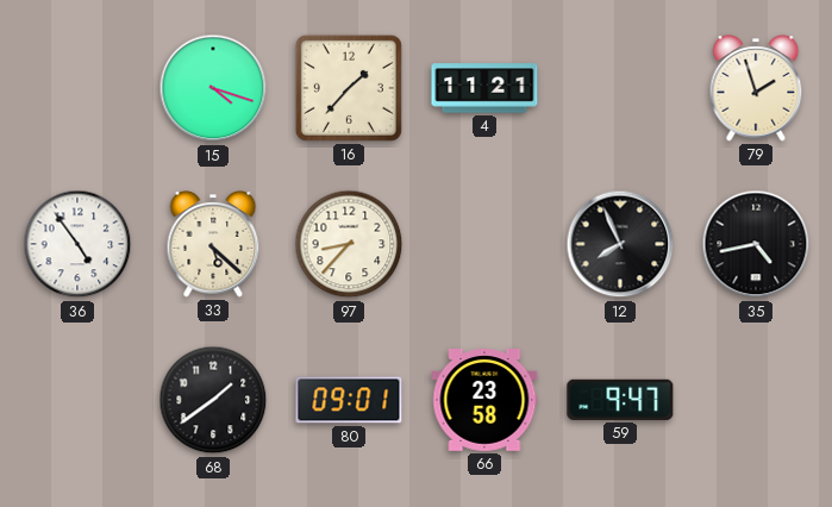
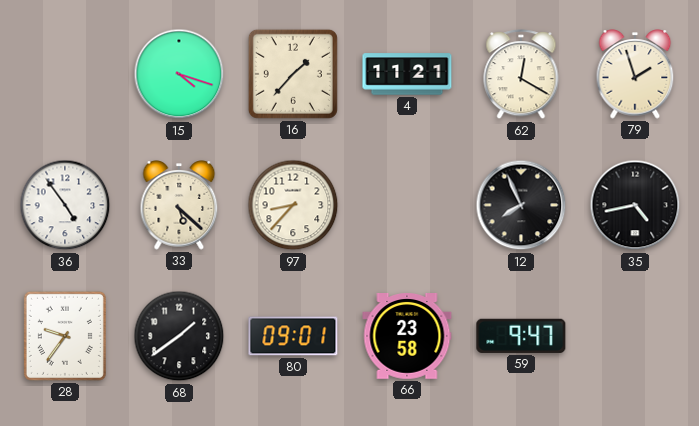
62: none -> 12:20
28: none -> 9:36
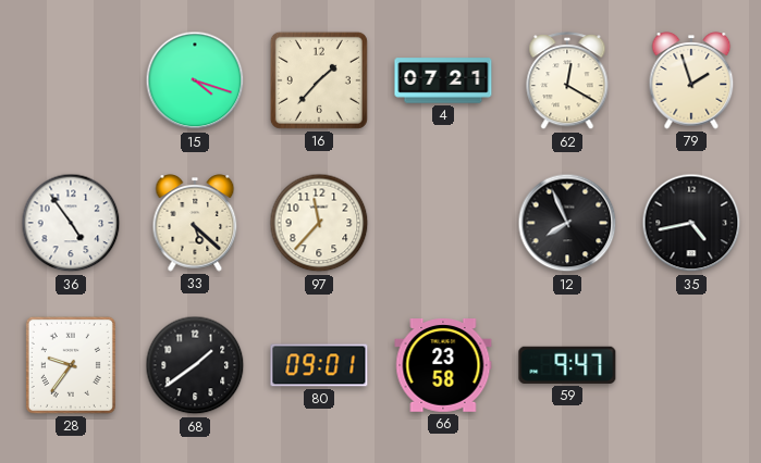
4: 11:21 -> 07:21
97: 8:37 -> 11:37
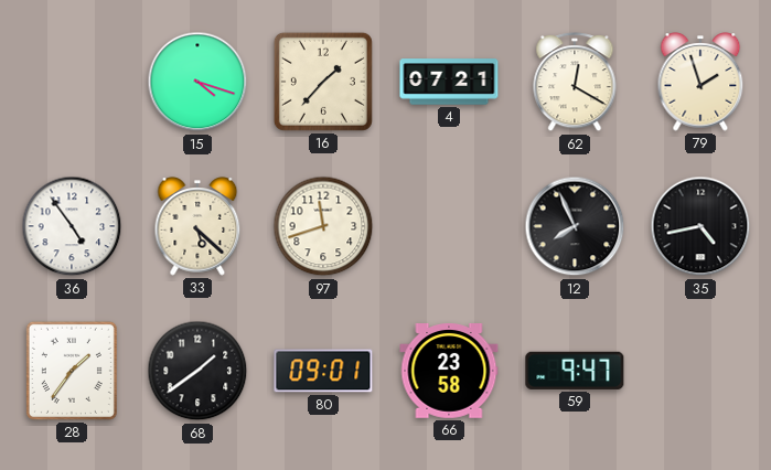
97: 11:37 -> 11:42
28: 9:36 -> 1:36
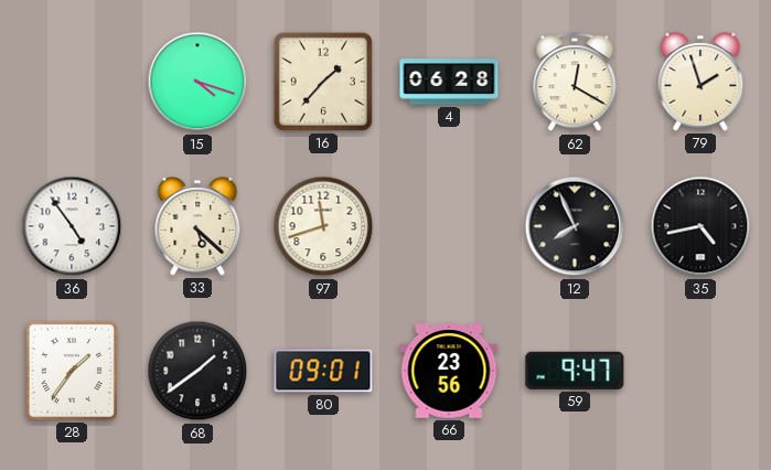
4: 07:21 -> 06:28
66: 23:58 -> 23:56
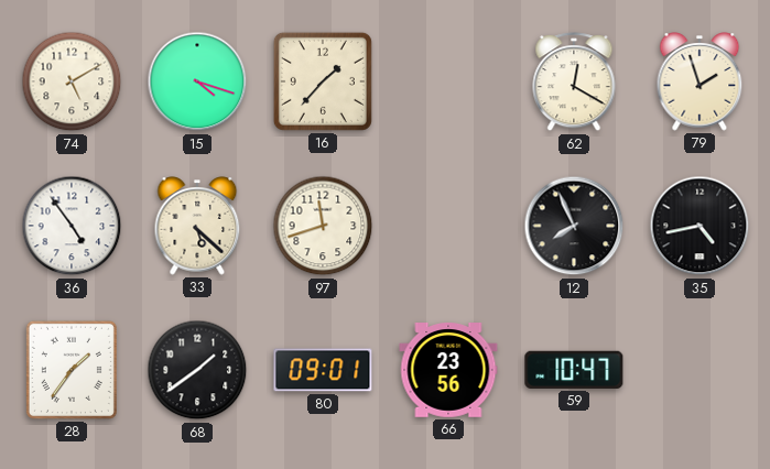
74: none -> 5:10
4: 06:28 -> none
59: 9:47 -> 10:47
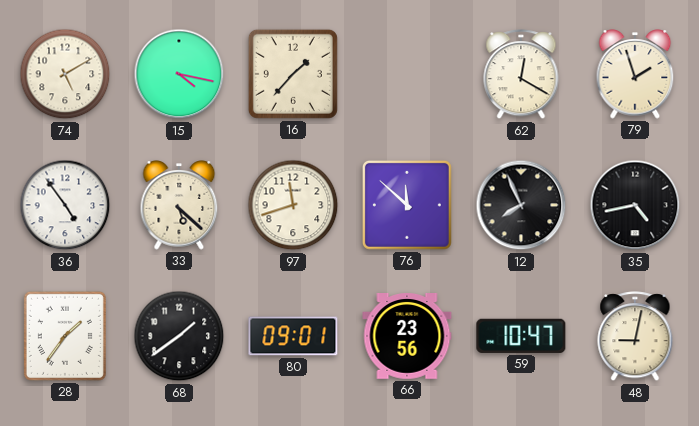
15: 4:18 -> 4:17
76: none -> 11:52
48: none -> 9:02
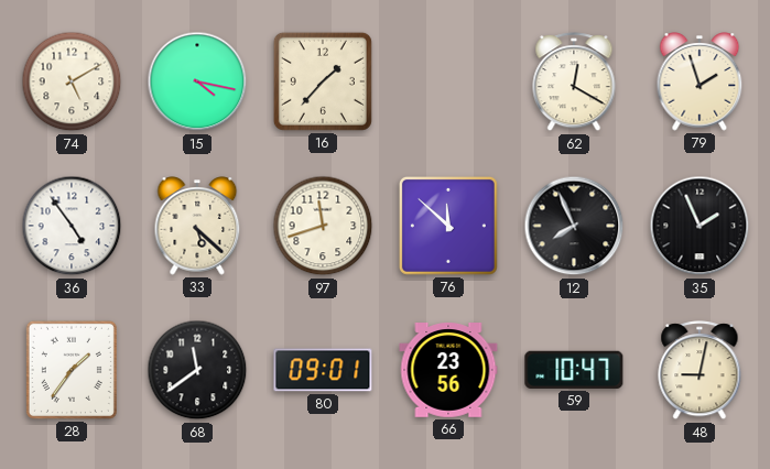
35: 4:43 -> 1:56
68: 1:39 -> 11:39
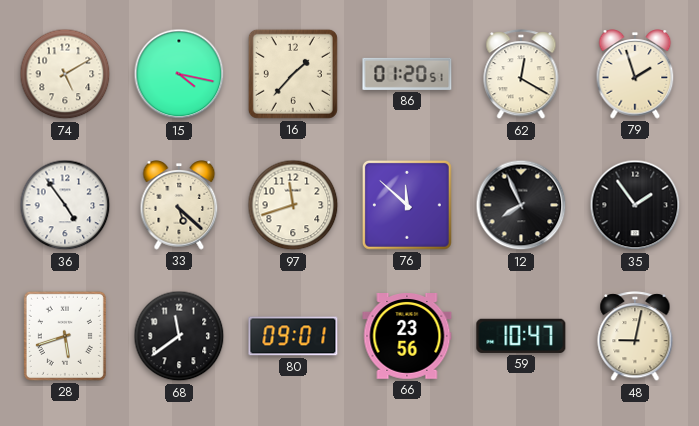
86: none -> 01:20
35: 1:56 -> 1:54
28: 1:36 -> 5:42
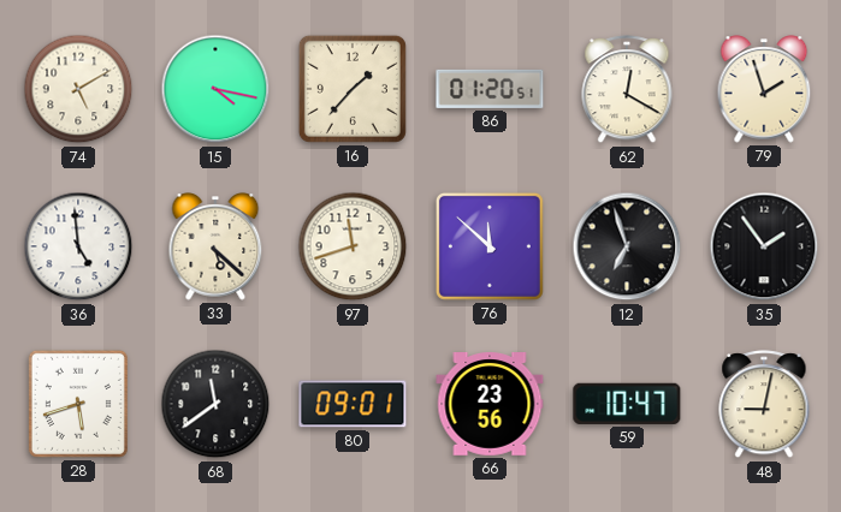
36: 4:54 -> 4:59
12: 7:56 -> 6:57
